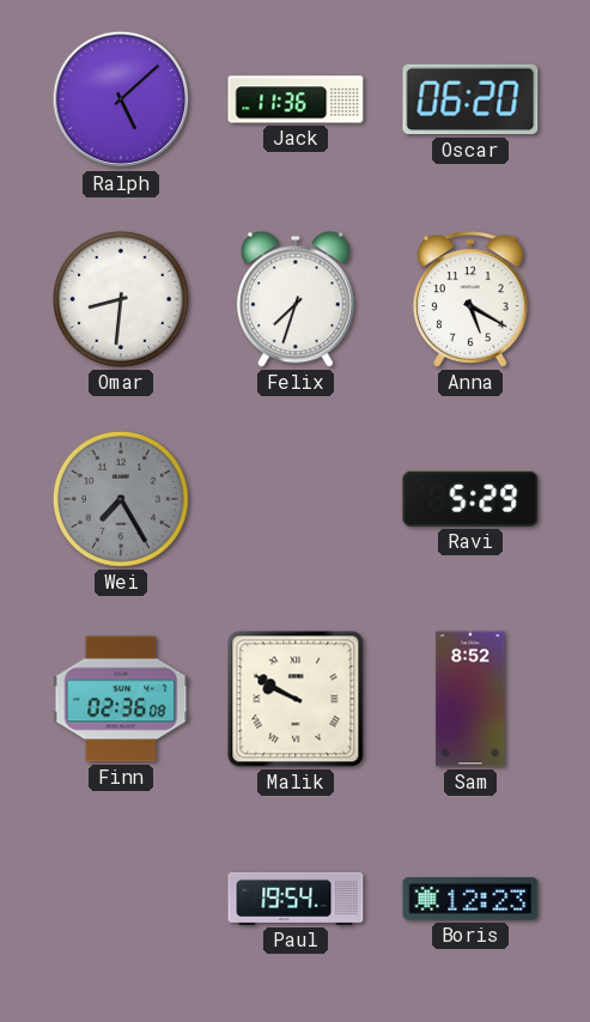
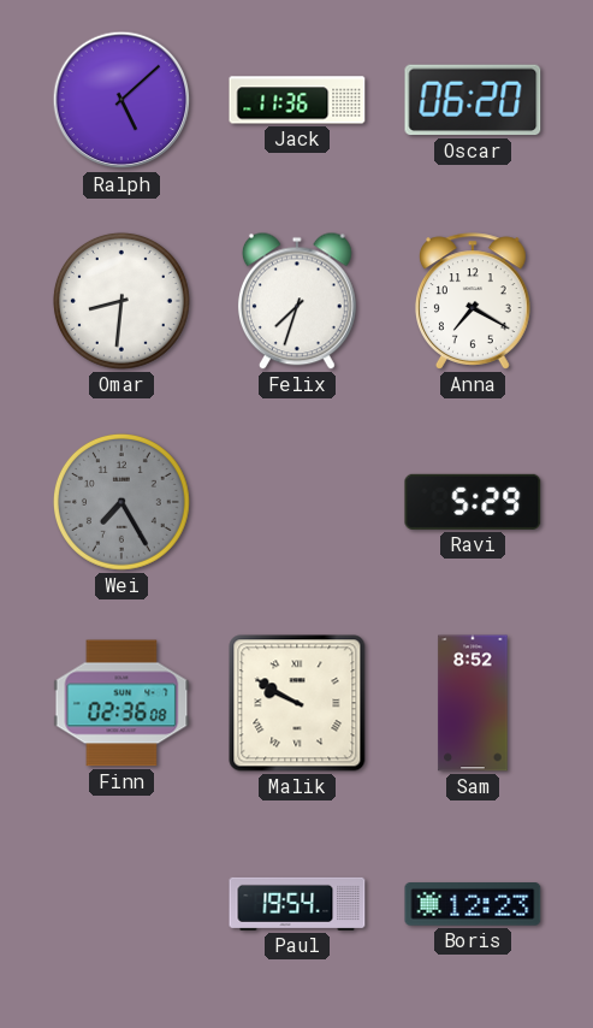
Anna: 5:20 -> 7:20
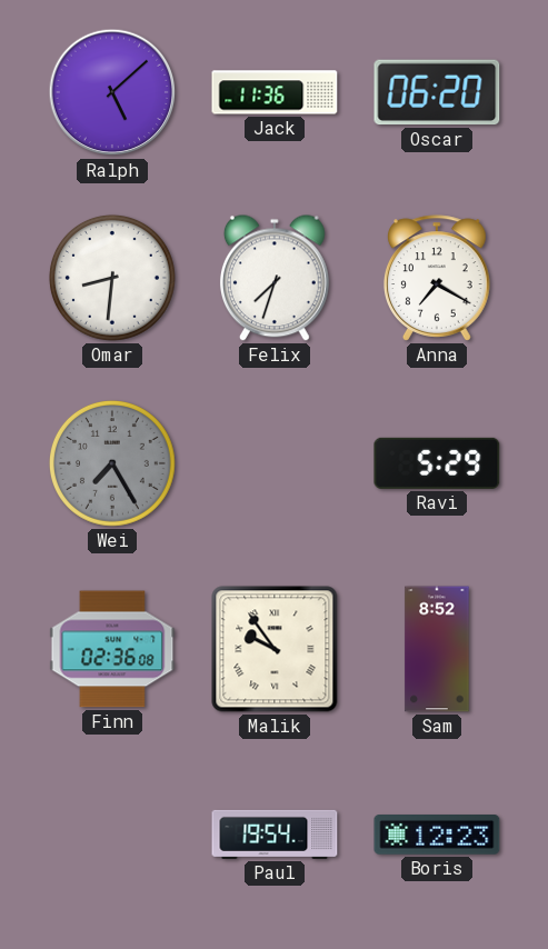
Malik: 9:50 -> 9:54
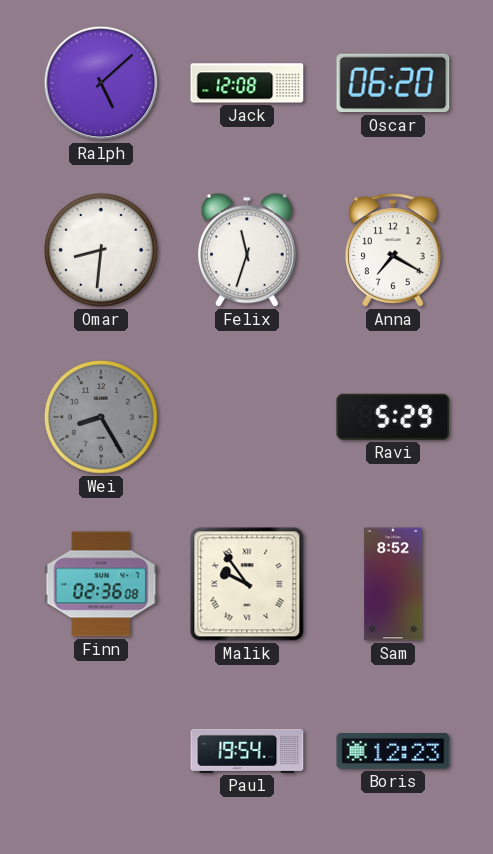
Jack: 11:36 -> 12:08
Felix: 7:33 -> 11:33
Wei: 7:25 -> 8:25
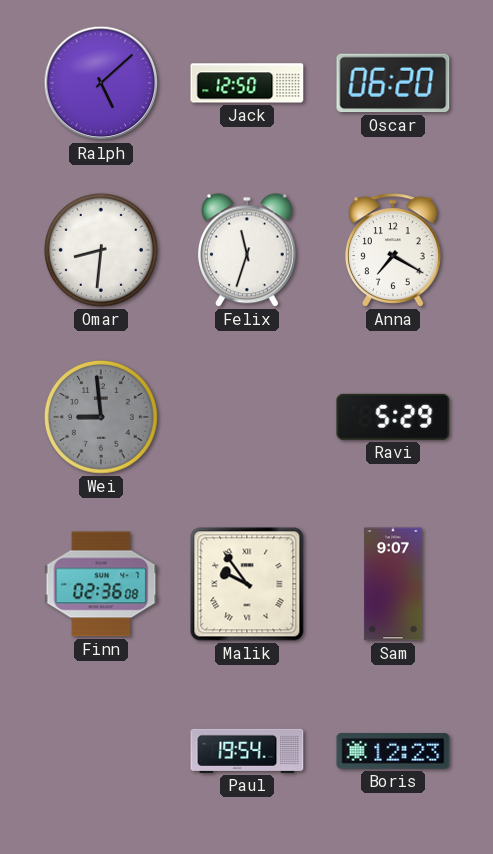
Jack: 12:08 -> 12:50
Wei: 8:25 -> 8:59
Sam: 8:52 -> 9:07
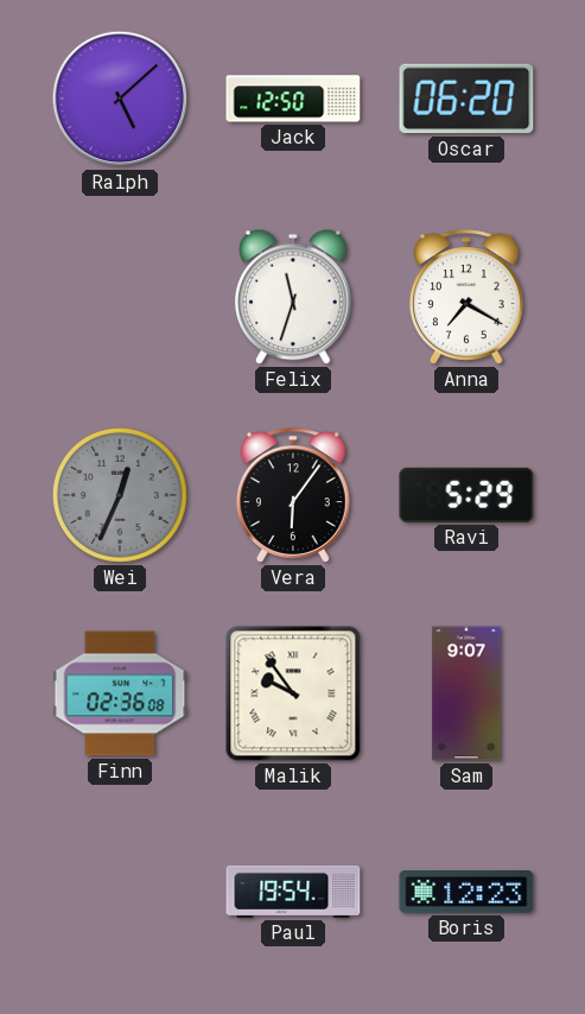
Omar: 8:31 -> none
Wei: 8:59 -> 12:34
Vera: none -> 6:06
